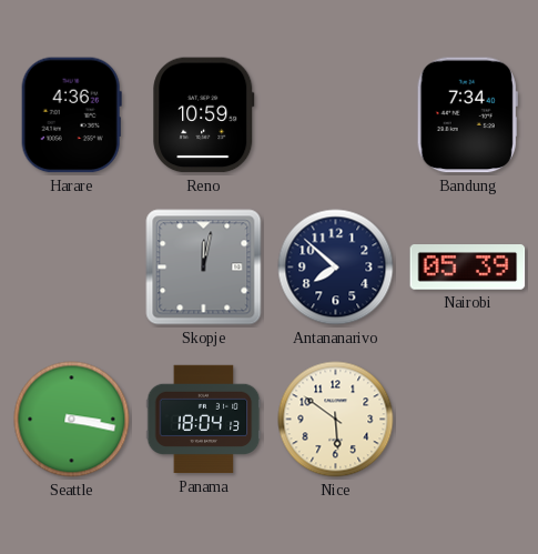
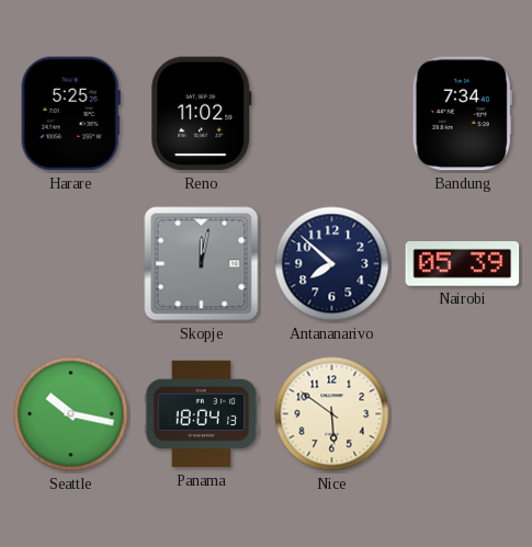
Harare: 4:36 -> 5:25
Reno: 10:59 -> 11:02
Seattle: 3:17 -> 10:17
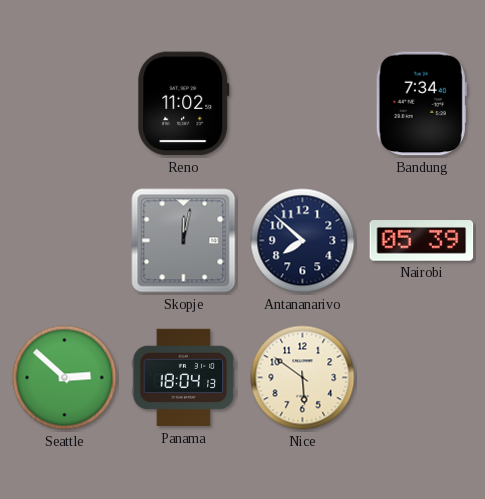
Harare: 5:25 -> none
Seattle: 10:17 -> 2:52
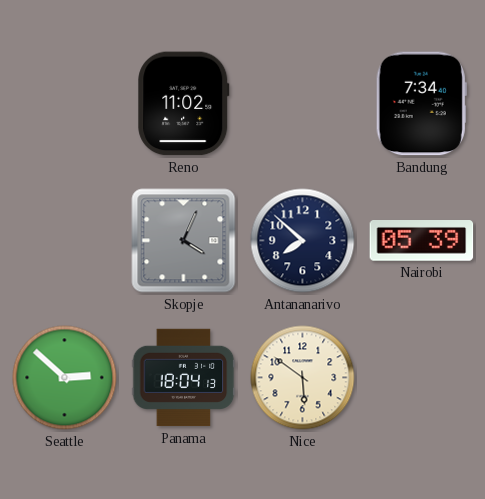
Skopje: 12:02 -> 4:04
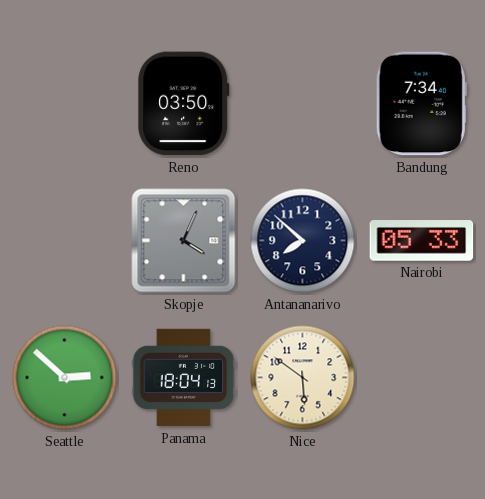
Reno: 11:02 -> 03:50
Nairobi: 05:39 -> 05:33
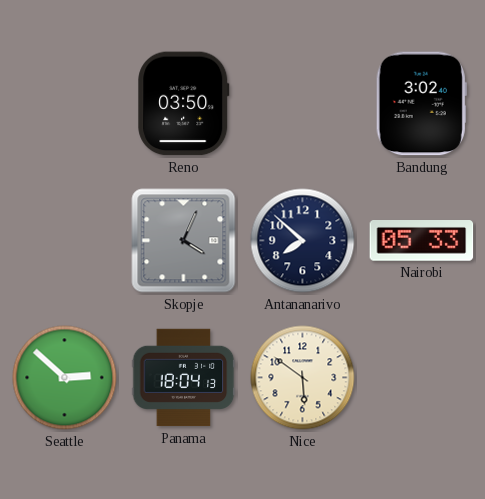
Bandung: 7:34 -> 3:02
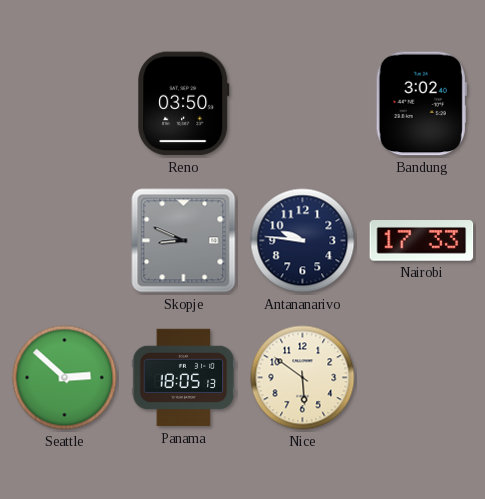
Skopje: 4:04 -> 8:49
Antananarivo: 7:52 -> 9:46
Nairobi: 05:33 -> 17:33
Panama: 18:04 -> 18:05
